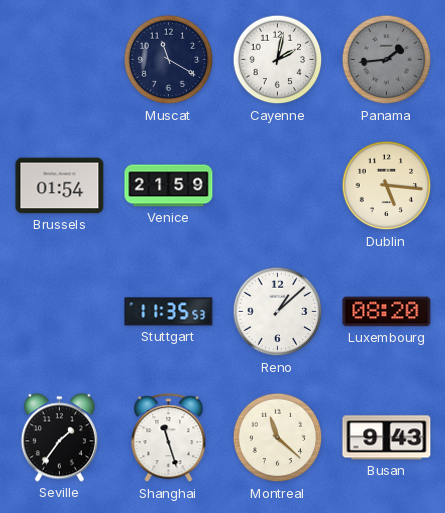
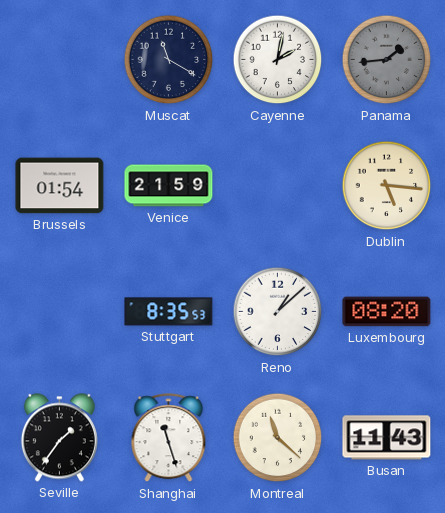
Stuttgart: 11:35 -> 8:35
Busan: 9:43 -> 11:43
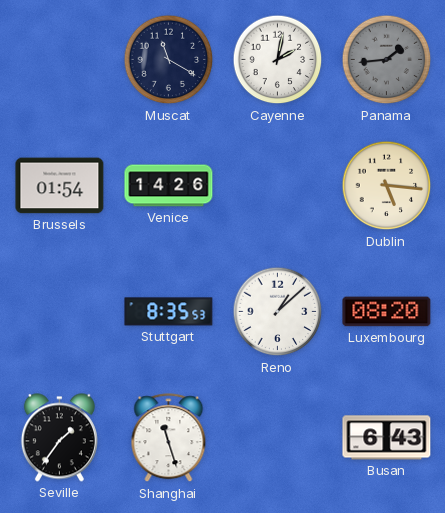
Venice: 21:59 -> 14:26
Montreal: 11:22 -> none
Busan: 11:43 -> 6:43
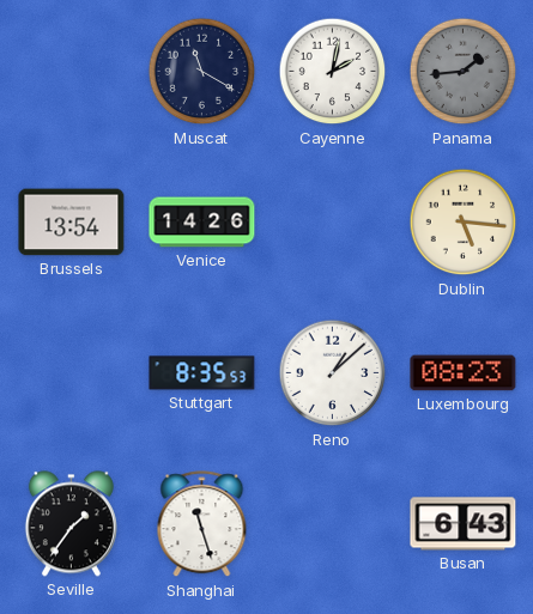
Brussels: 01:54 -> 13:54
Luxembourg: 08:20 -> 08:23
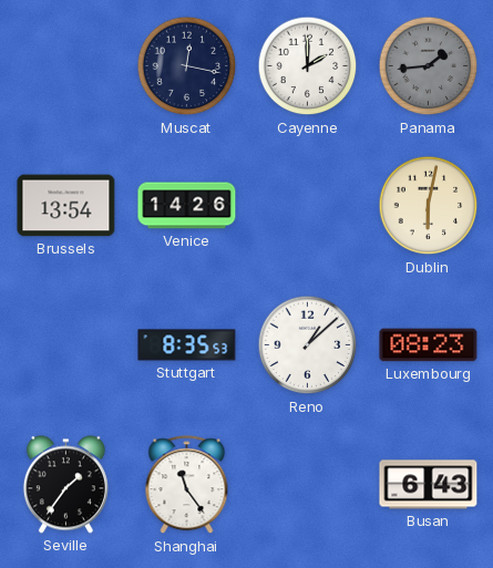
Muscat: 11:20 -> 12:17
Cayenne: 2:02 -> 2:00
Dublin: 5:16 -> 6:02
Shanghai: 11:27 -> 11:24
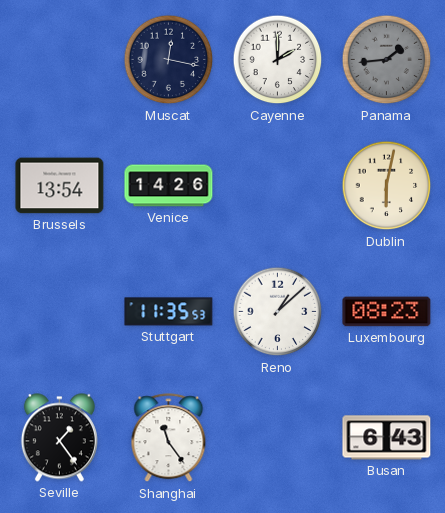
Stuttgart: 8:35 -> 11:35
Seville: 1:36 -> 1:24
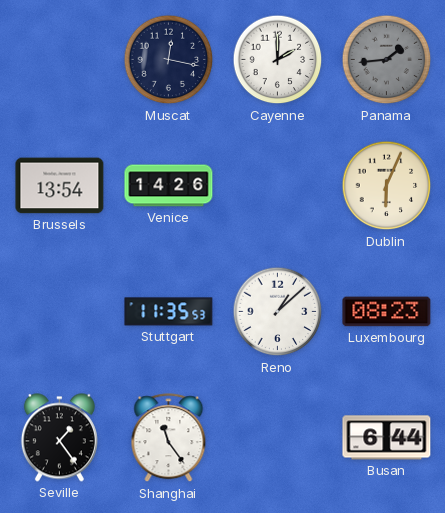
Dublin: 6:02 -> 6:04
Busan: 6:43 -> 6:44
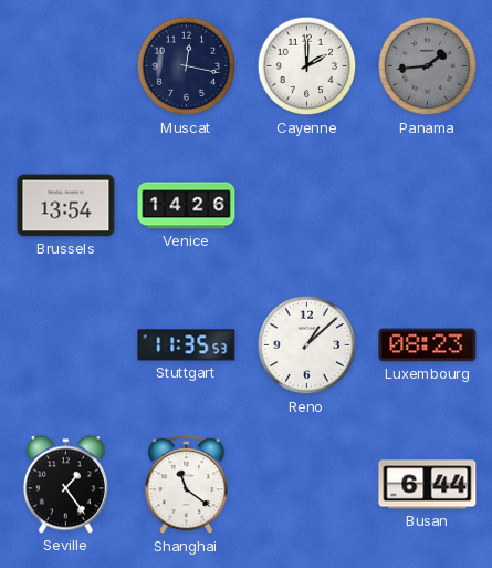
Dublin: 6:04 -> none
Shanghai: 11:24 -> 11:21
